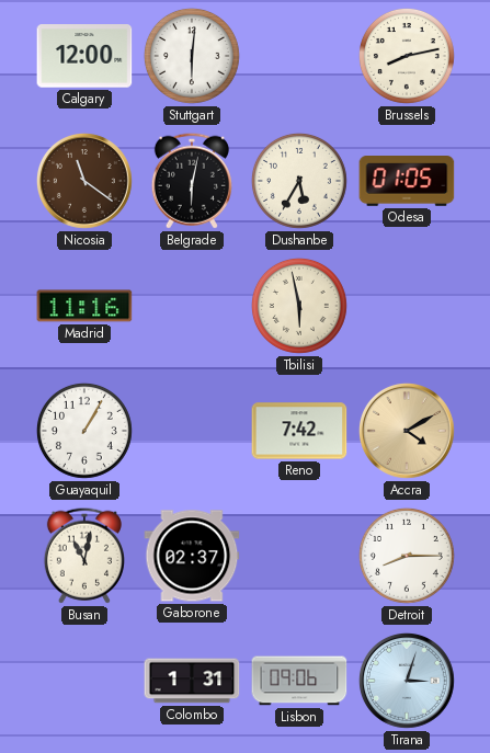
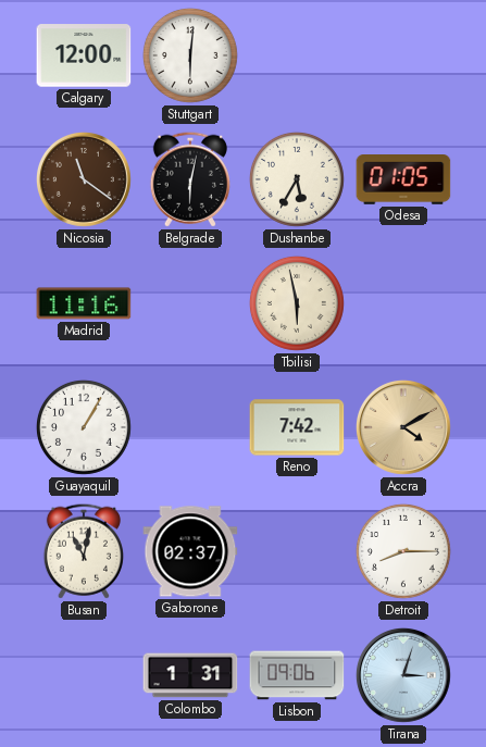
Brussels: 8:13 -> none
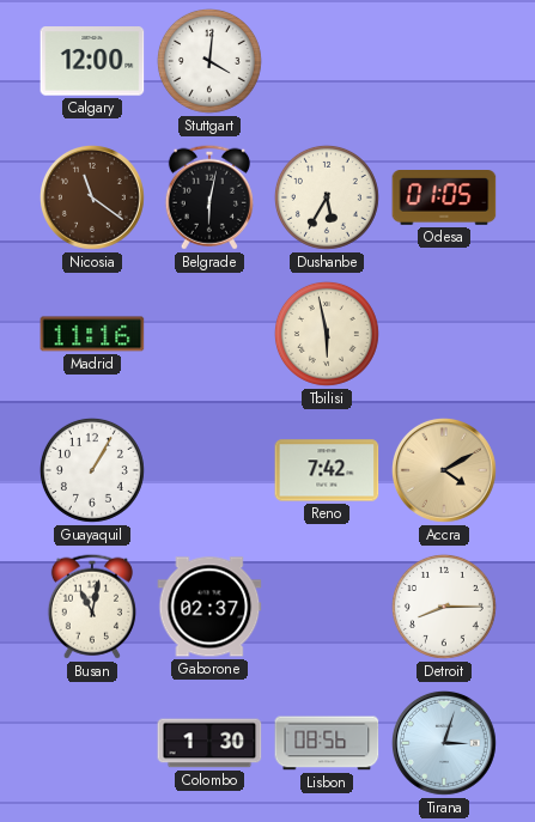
Stuttgart: 6:01 -> 4:01
Colombo: 1:31 -> 1:30
Lisbon: 09:06 -> 08:56
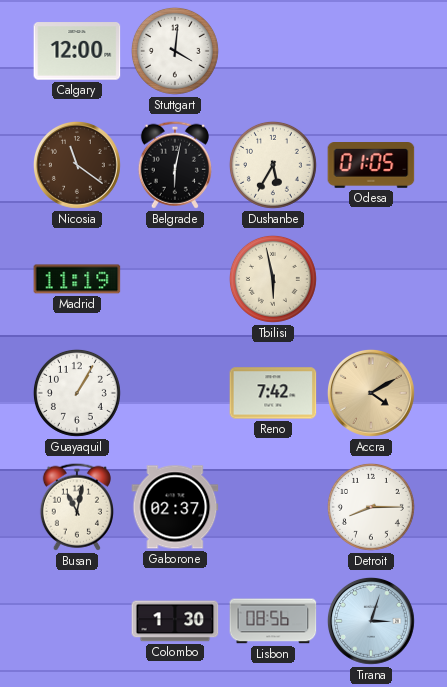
Madrid: 11:16 -> 11:19
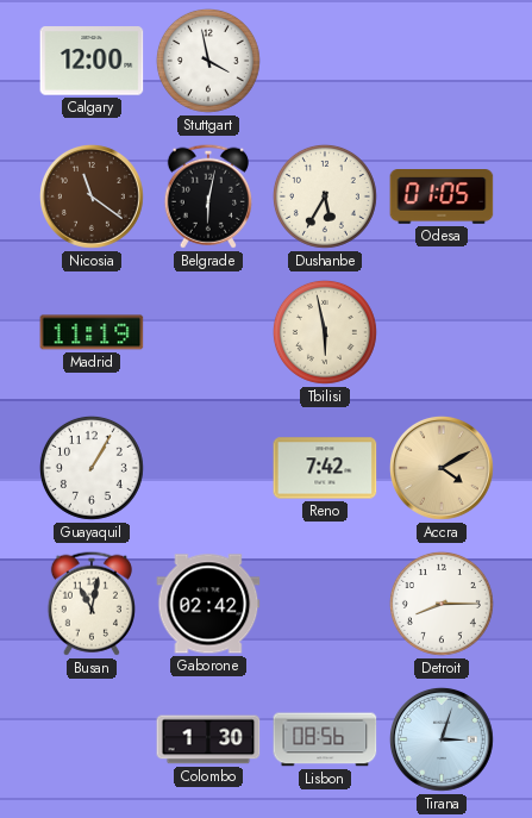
Stuttgart: 4:01 -> 3:58
Gaborone: 02:37 -> 02:42
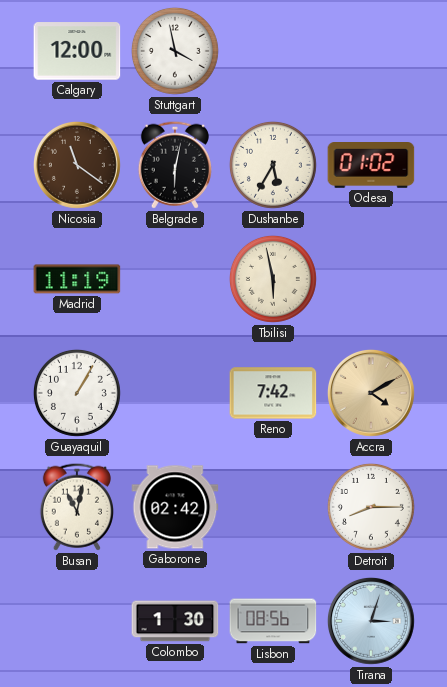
Odesa: 01:05 -> 01:02
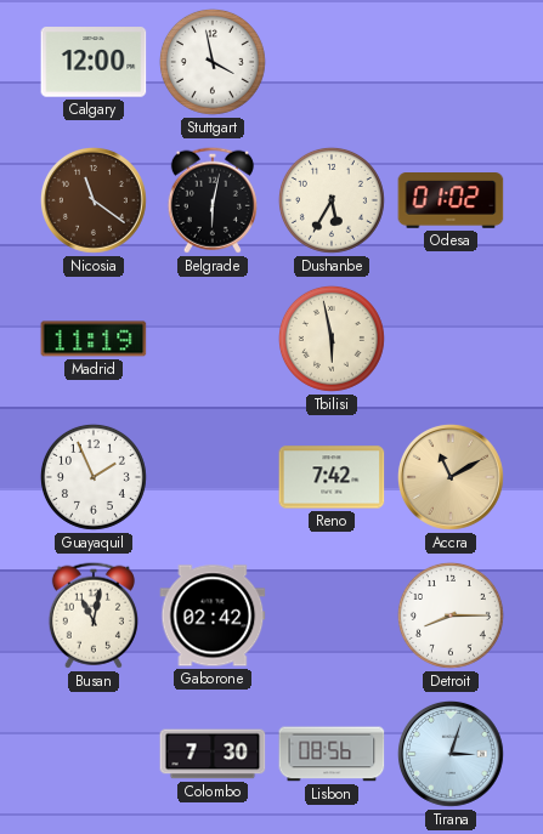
Guayaquil: 1:05 -> 1:56
Accra: 4:10 -> 11:10
Colombo: 1:30 -> 7:30
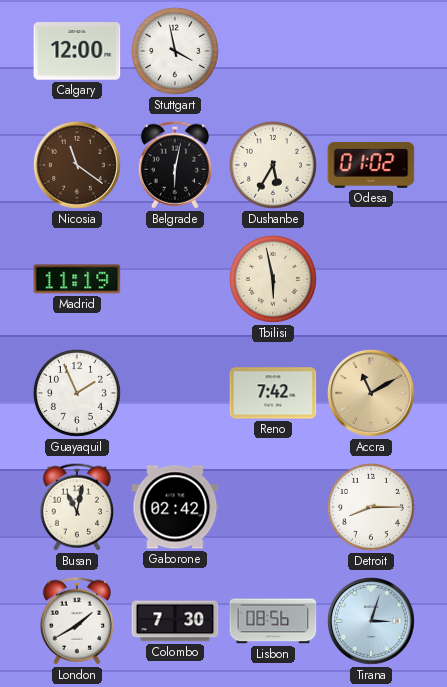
London: none -> 1:40
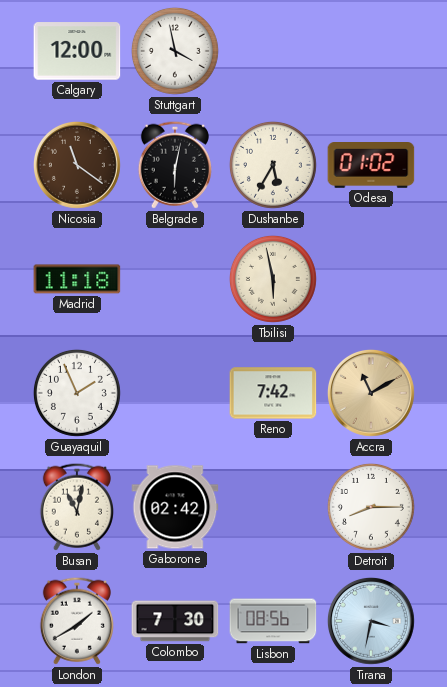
Madrid: 11:19 -> 11:18
Tirana: 3:03 -> 3:32
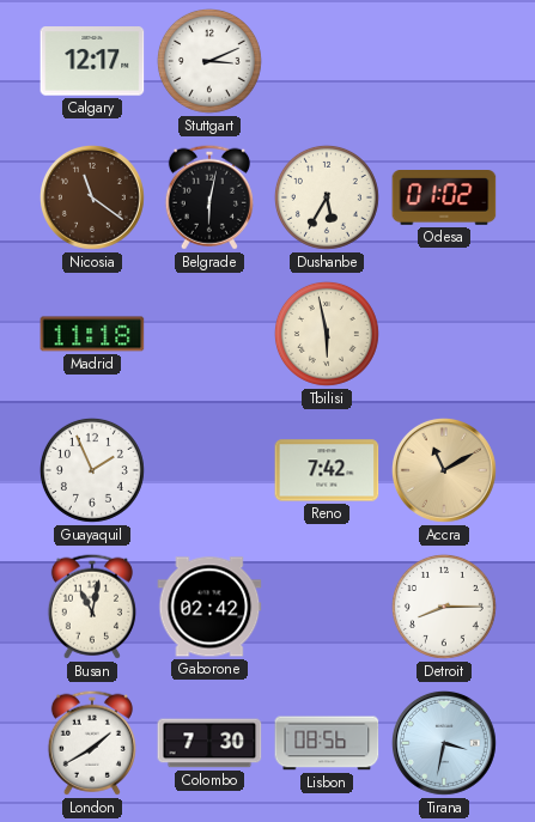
Calgary: 12:00 -> 12:17
Stuttgart: 3:58 -> 3:11
